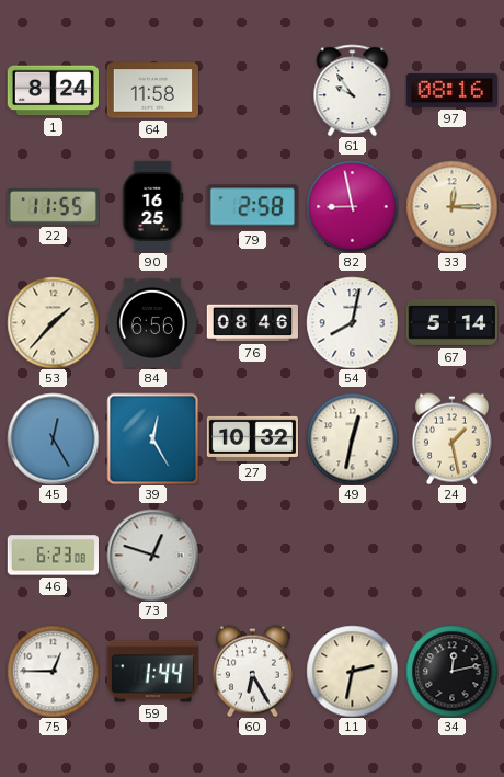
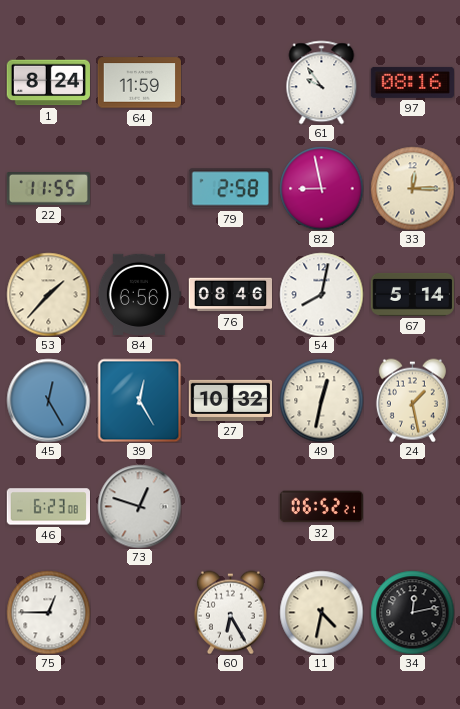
64: 11:58 -> 11:59
90: 16:25 -> none
32: none -> 06:52
59: 1:44 -> none
11: 2:32 -> 4:32
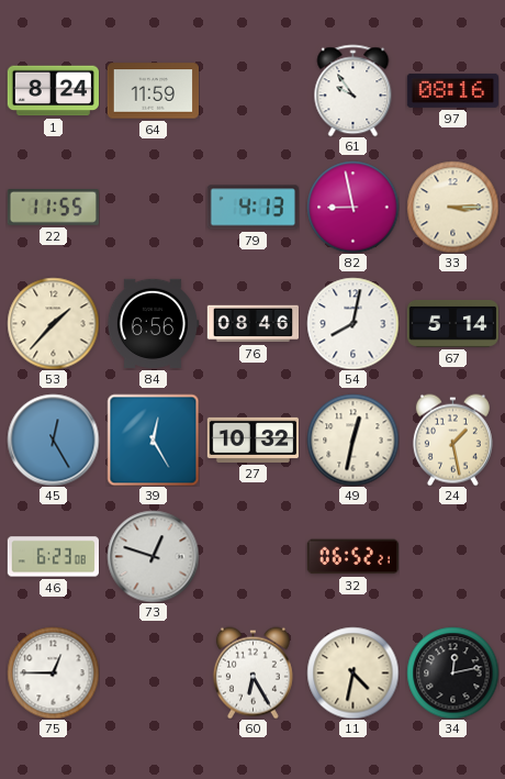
79: 2:58 -> 4:13
33: 12:15 -> 3:15
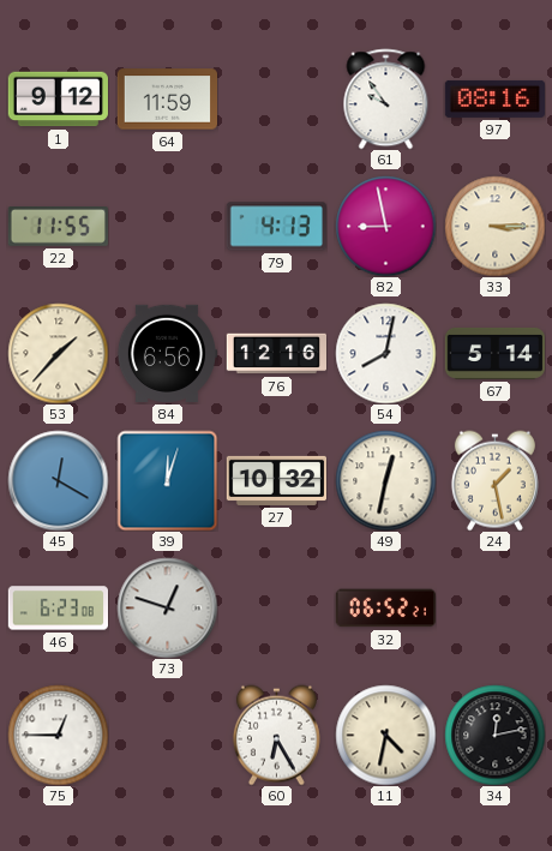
1: 8:24 -> 9:12
76: 08:46 -> 12:16
45: 12:25 -> 12:20
39: 12:25 -> 12:03
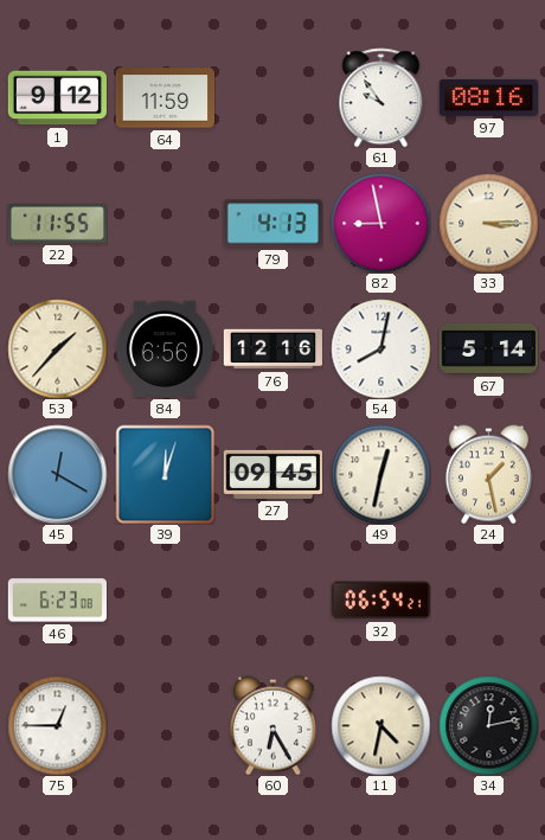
27: 10:32 -> 09:45
73: 12:48 -> none
32: 06:52 -> 06:54
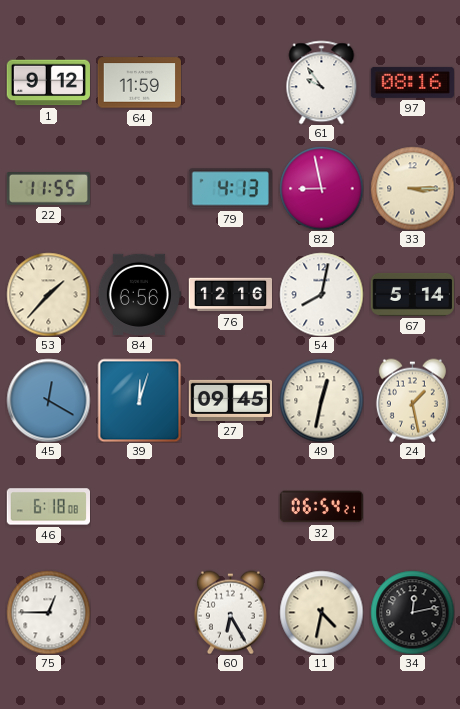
46: 6:23 -> 6:18
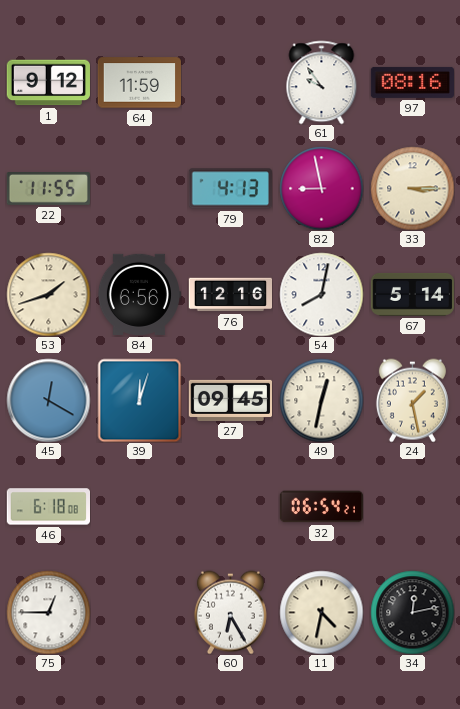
53: 1:37 -> 1:42
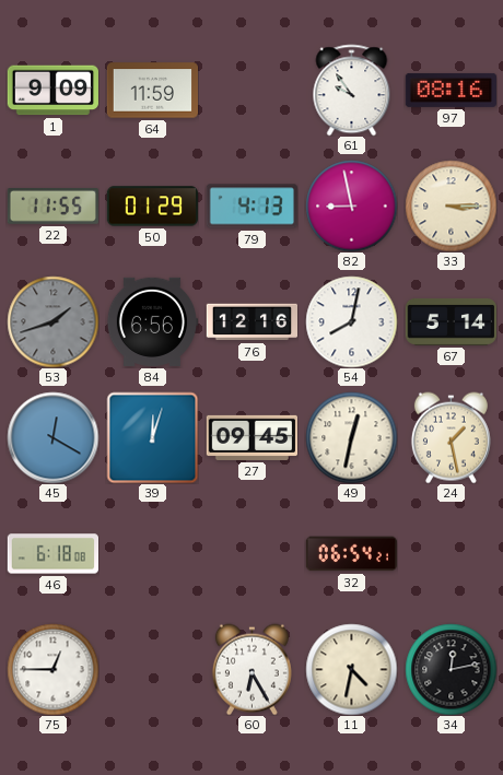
1: 9:12 -> 9:09
50: none -> 01:29
53 dial: cream -> grey
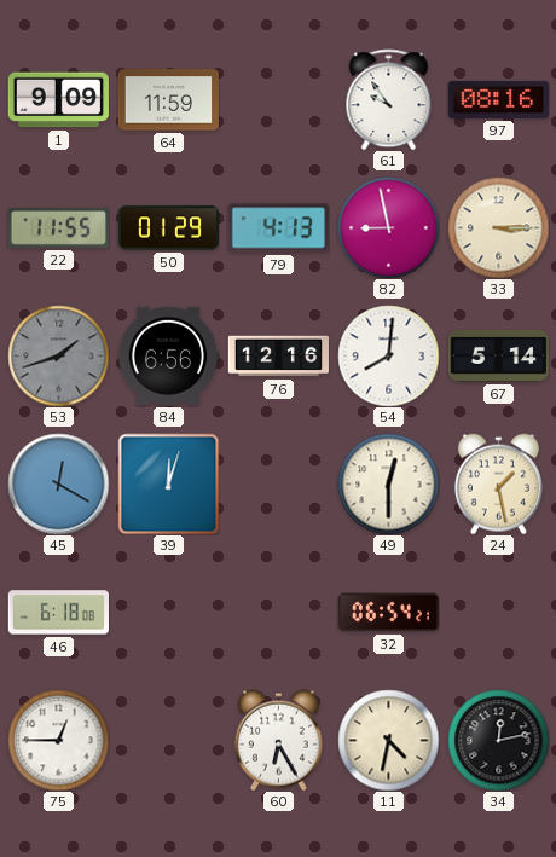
54: 8:02 -> 8:01
27: 09:45 -> none
49: 12:32 -> 12:30
